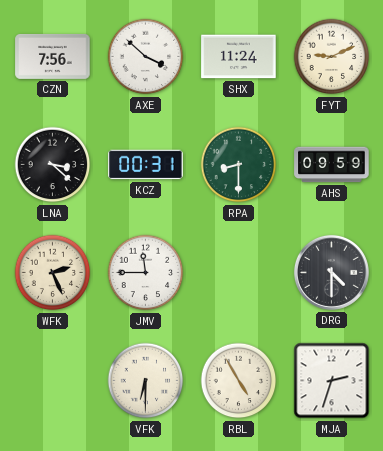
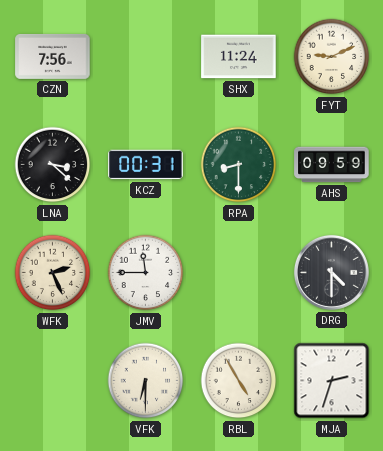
AXE: 3:52 -> none
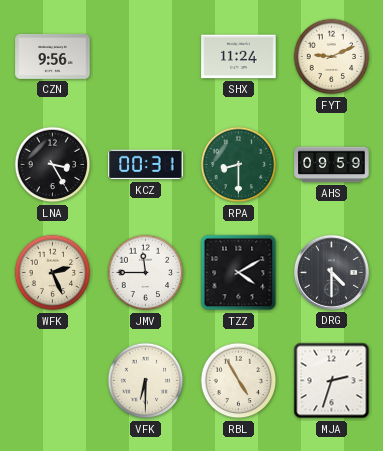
CZN: 7:56 -> 9:56
LNA: 3:22 -> 3:25
TZZ: none -> 4:10
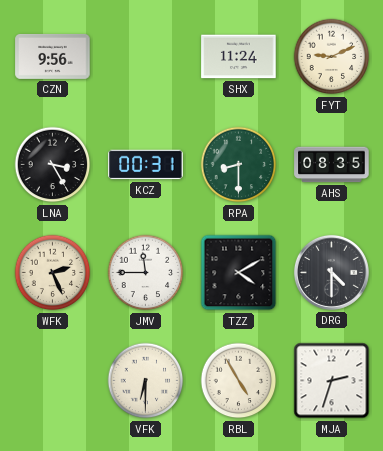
AHS: 09:59 -> 08:35
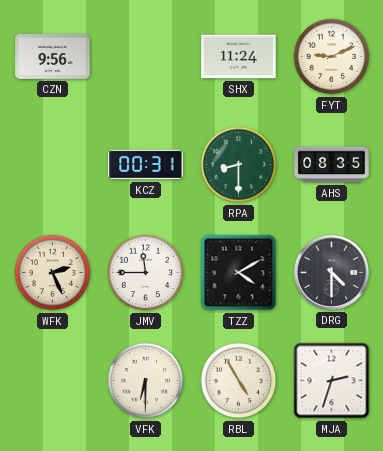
LNA: 3:25 -> none
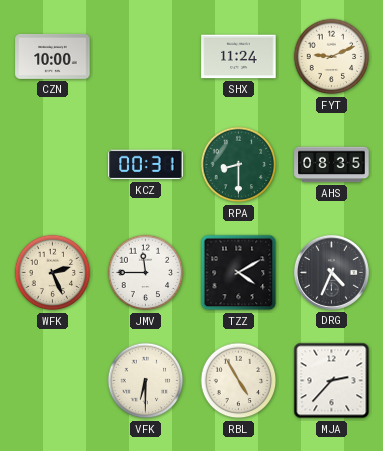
CZN: 9:56 -> 10:00
DRG: 4:30 -> 4:34
MJA: 2:33 -> 2:37
